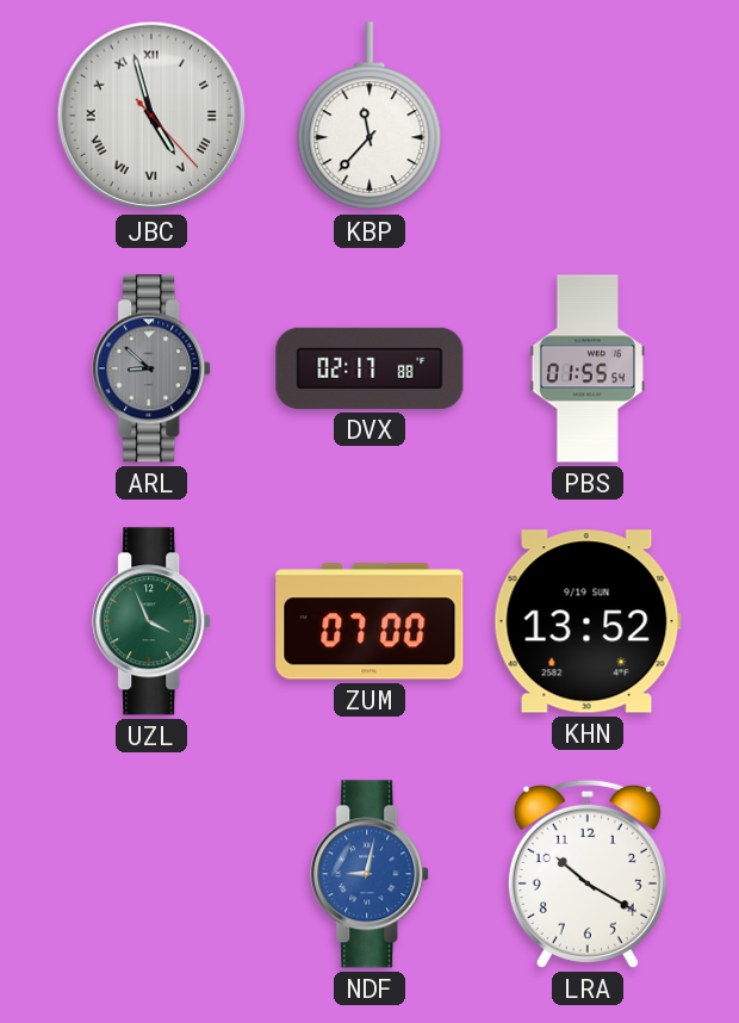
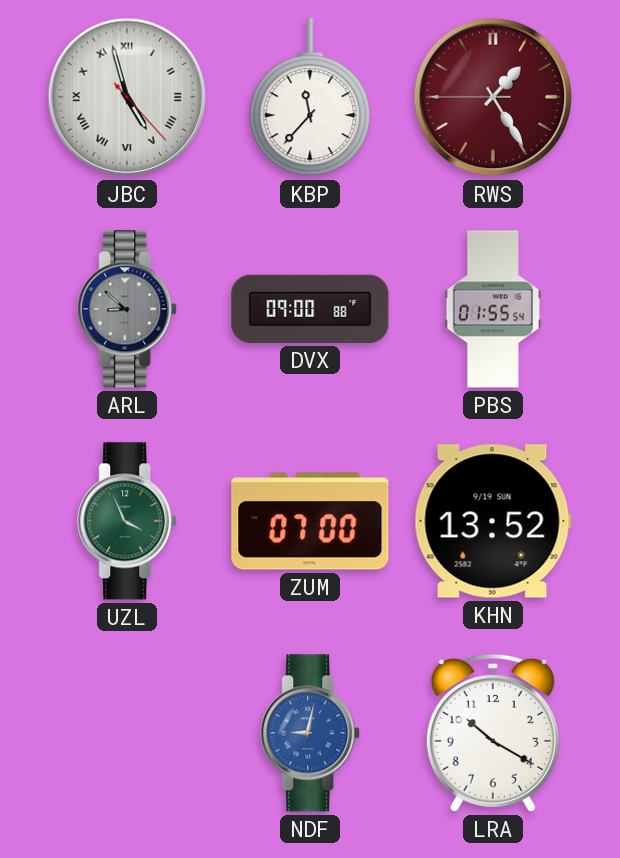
RWS: none -> 1:24
DVX: 02:17 -> 09:00
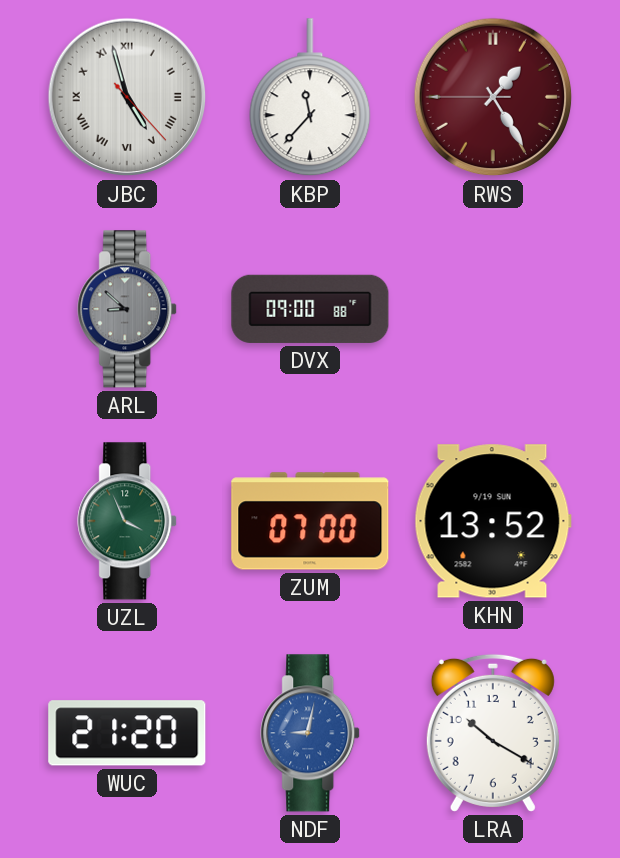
PBS: 01:55 -> none
WUC: none -> 21:20
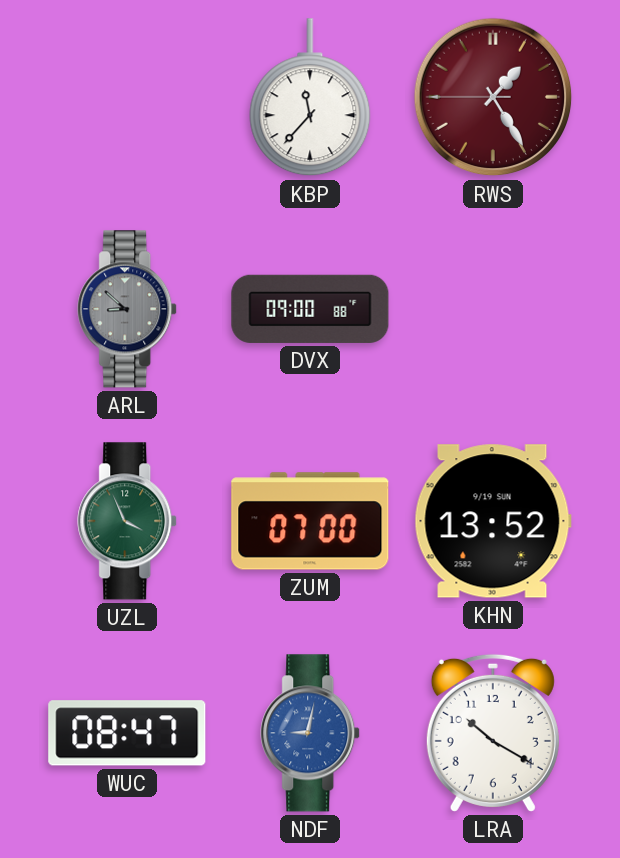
JBC: 4:57 -> none
WUC: 21:20 -> 08:47
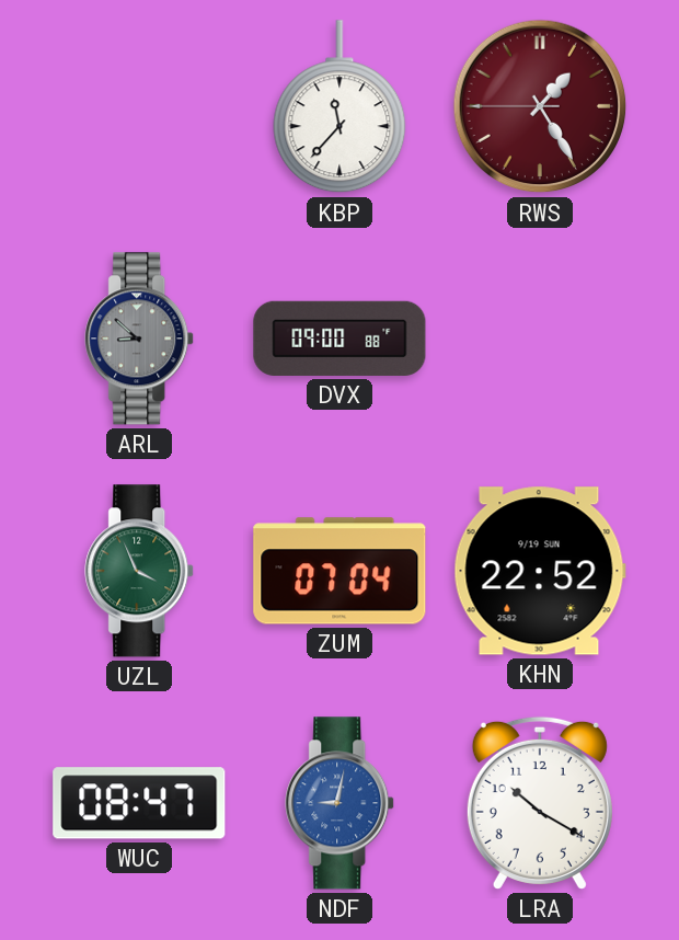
ZUM: 07:00 -> 07:04
KHN: 13:52 -> 22:52
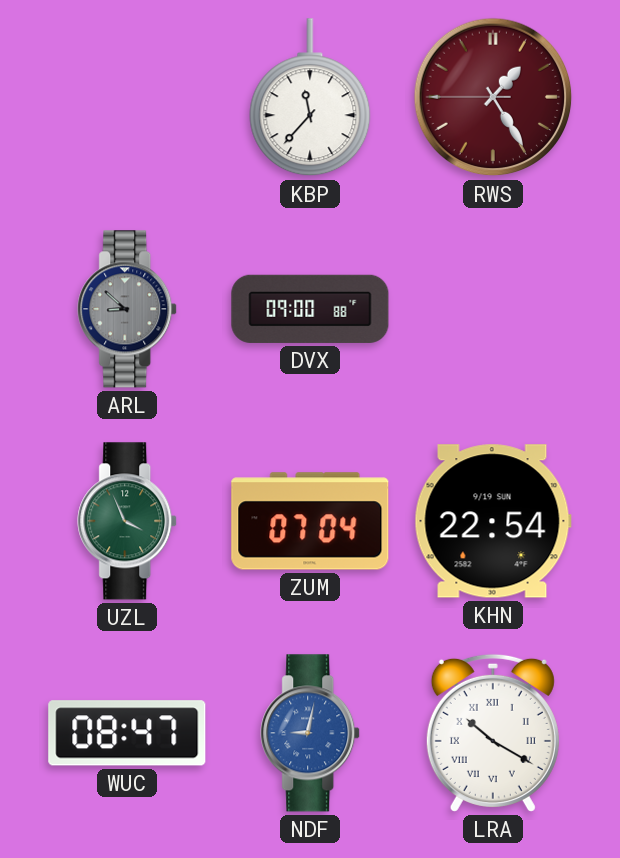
KHN: 22:52 -> 22:54
LRA numerals: Arabic -> Roman
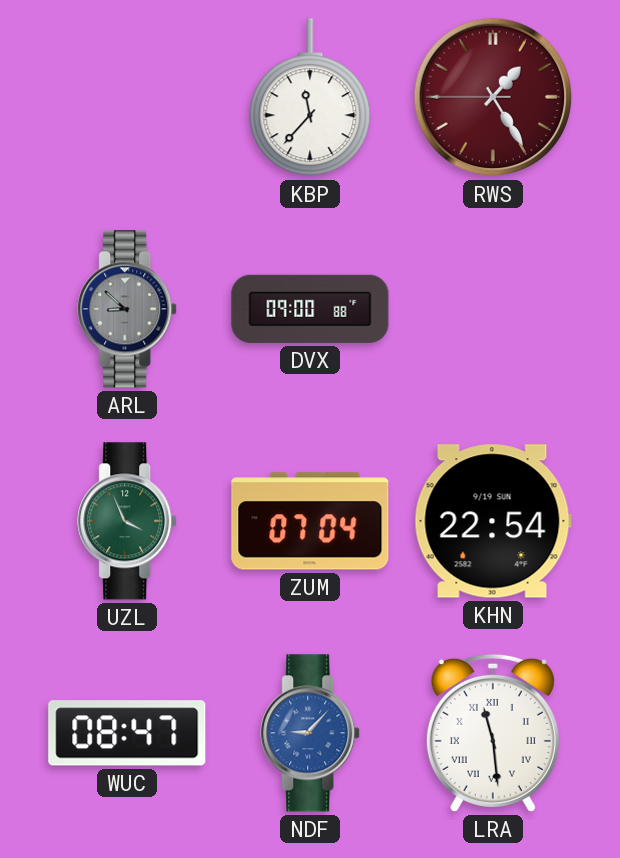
NDF: 9:02 -> 9:07
LRA: 10:20 -> 11:29
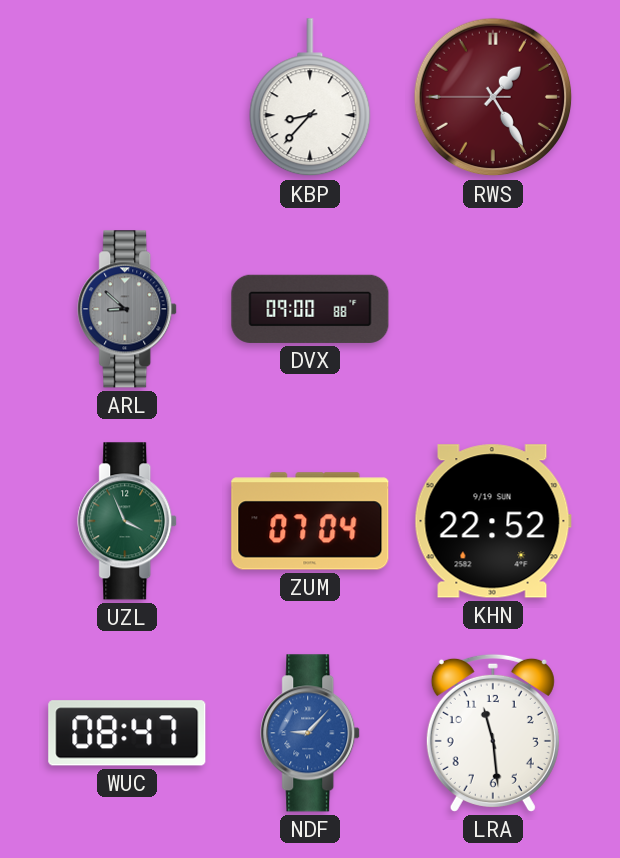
KBP: 11:37 -> 8:37
KHN: 22:54 -> 22:52
LRA numerals: Roman -> Arabic
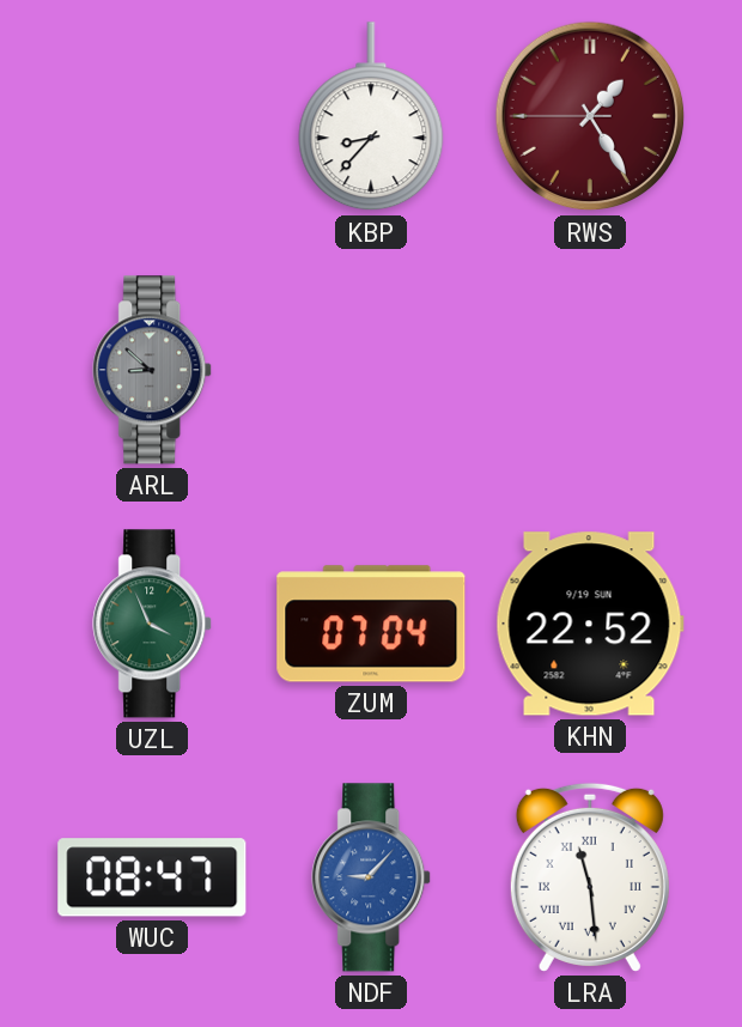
DVX: 09:00 -> none
LRA numerals: Arabic -> Roman
